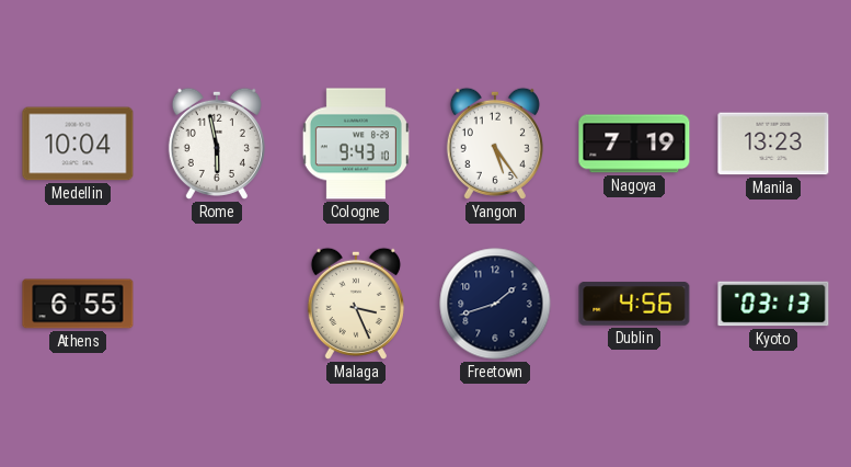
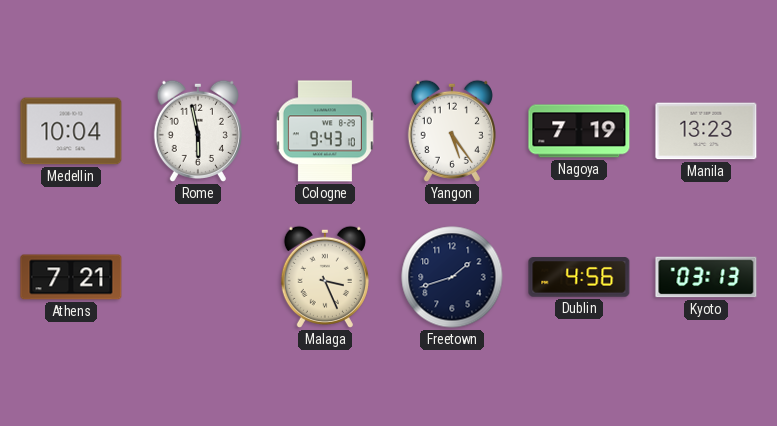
Athens: 6:55 -> 7:21
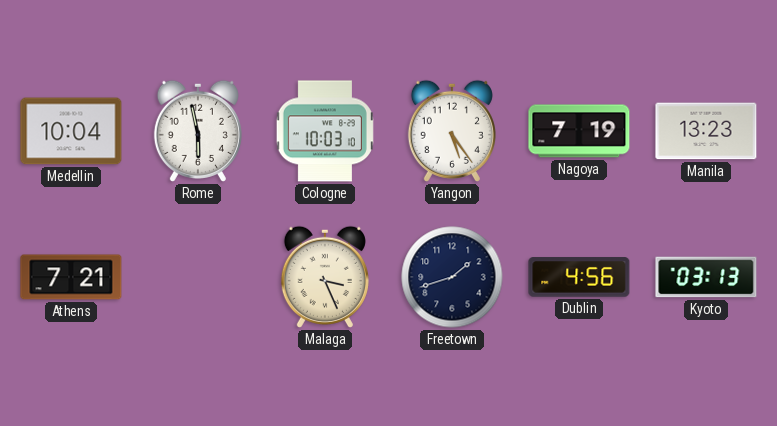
Cologne: 9:43 -> 10:03
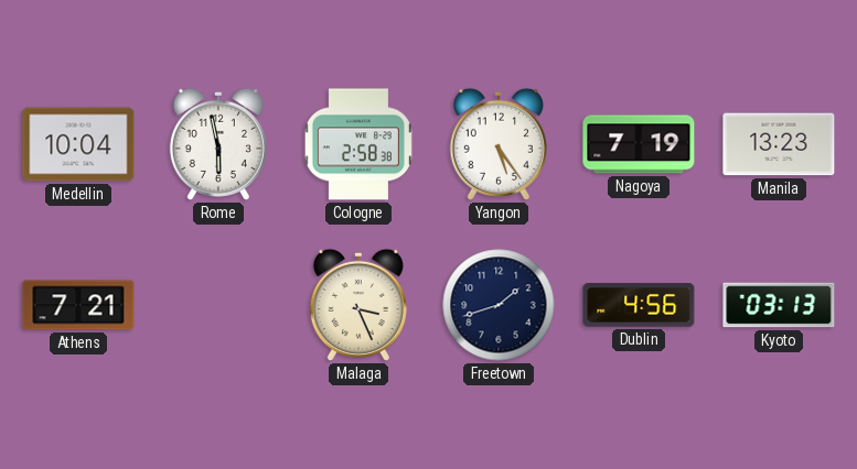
Cologne: 10:03 -> 2:58
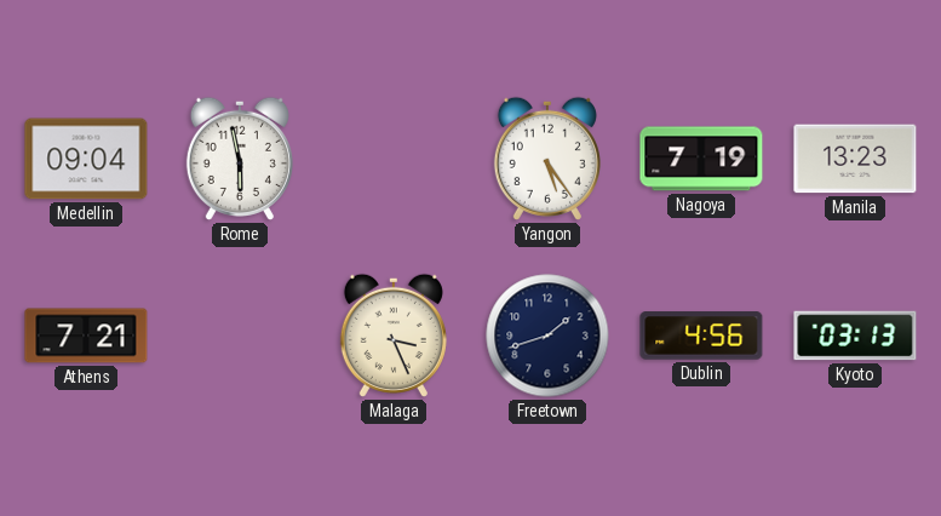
Medellin: 10:04 -> 09:04
Cologne: 2:58 -> none
